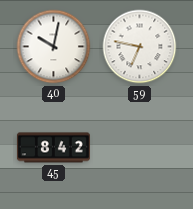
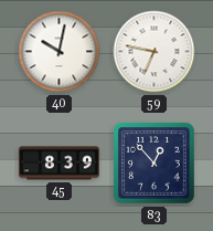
45: 8:42 -> 8:39
83: none -> 12:53
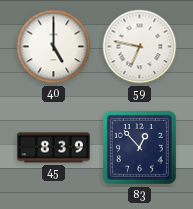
40: 10:02 -> 5:00
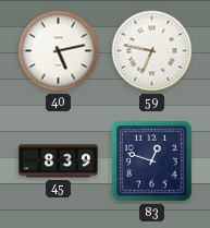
40: 5:00 -> 5:13
83: 12:53 -> 12:48
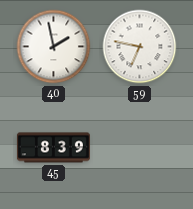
40: 5:13 -> 1:58
83: 12:48 -> none
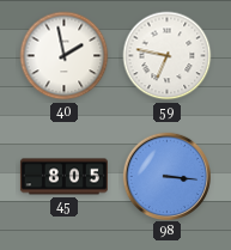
45: 8:39 -> 8:05
98: none -> 3:16
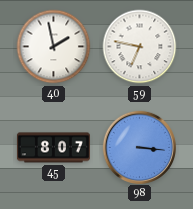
45: 8:05 -> 8:07
